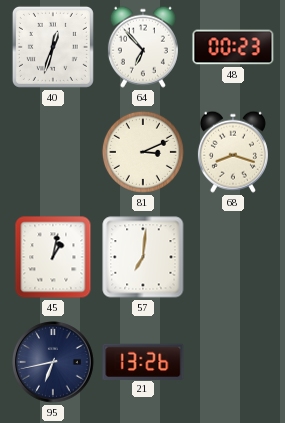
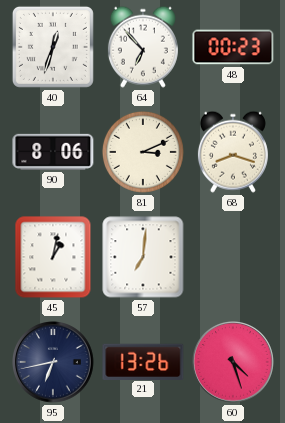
90: none -> 8:06
60: none -> 4:27
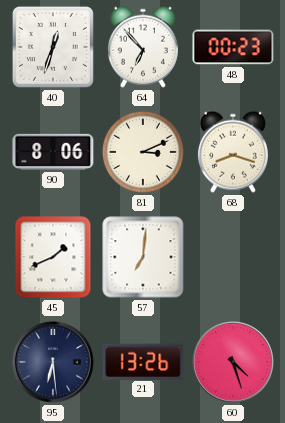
45: 1:02 -> 1:41
95: 6:43 -> 6:29
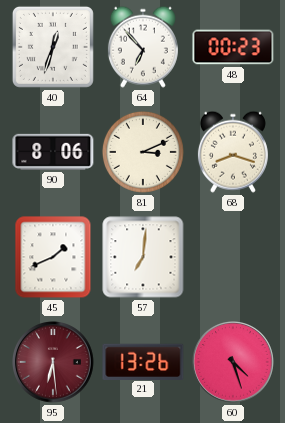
95 dial: navy -> burgundy
